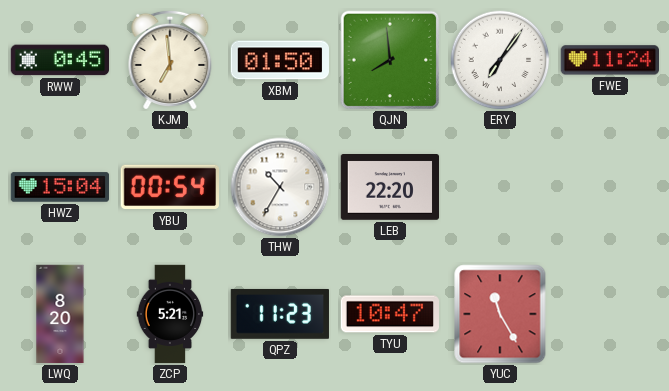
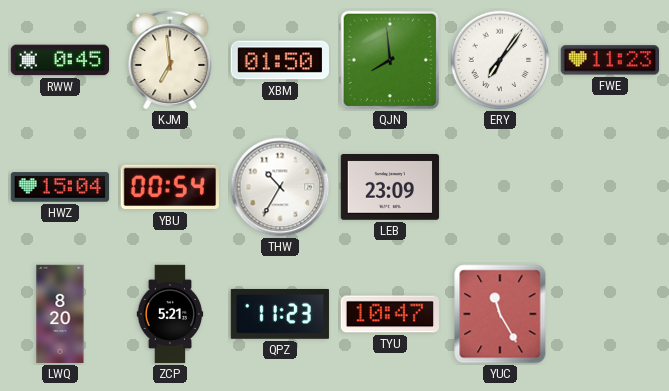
FWE: 11:24 -> 11:23
LEB: 22:20 -> 23:09
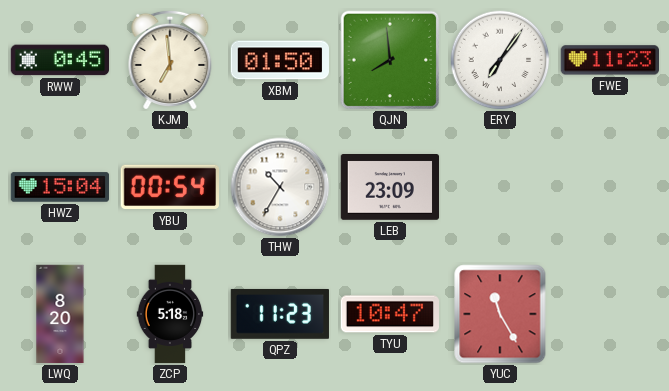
ZCP: 5:21 -> 5:18
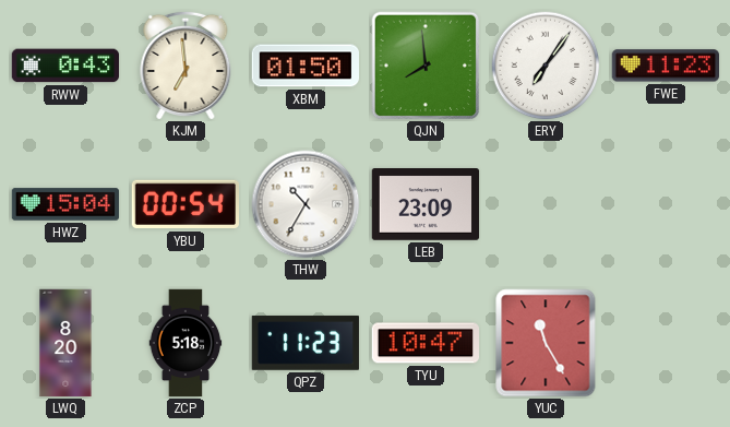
RWW: 0:45 -> 0:43
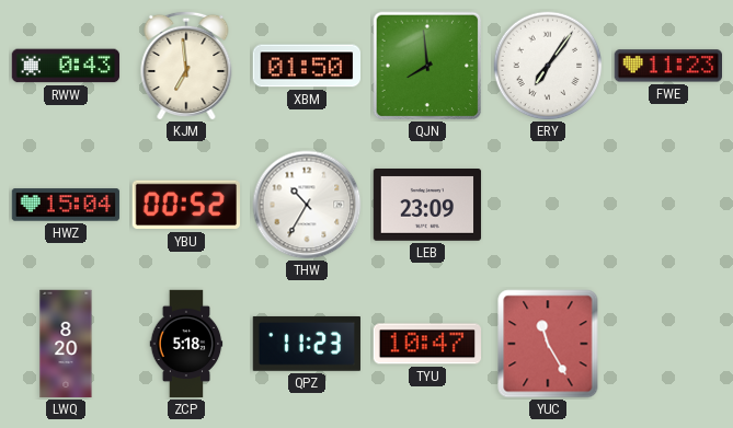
YBU: 00:54 -> 00:52
